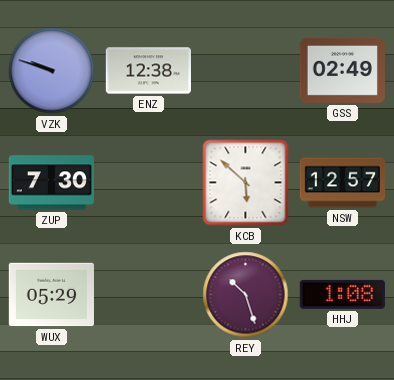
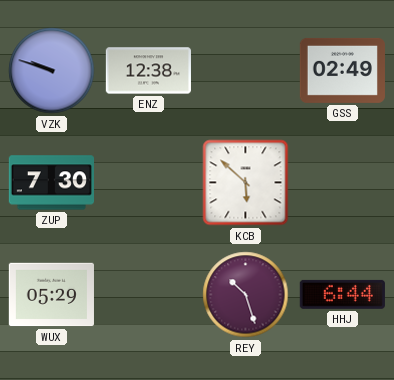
NSW: 12:57 -> none
HHJ: 1:08 -> 6:44
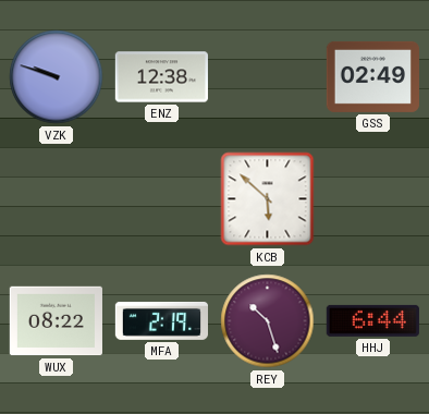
ZUP: 7:30 -> none
WUX: 05:29 -> 08:22
MFA: none -> 2:19
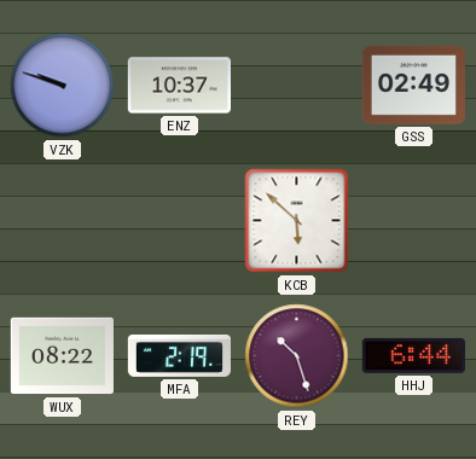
ENZ: 12:38 -> 10:37
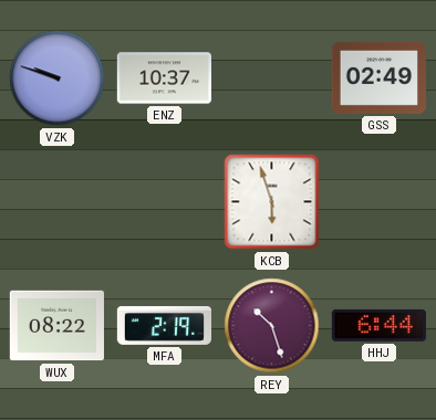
KCB: 5:52 -> 5:57
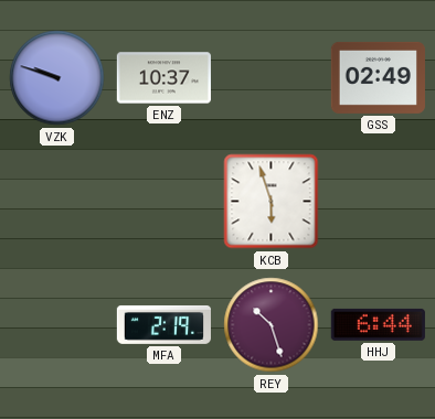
WUX: 08:22 -> none
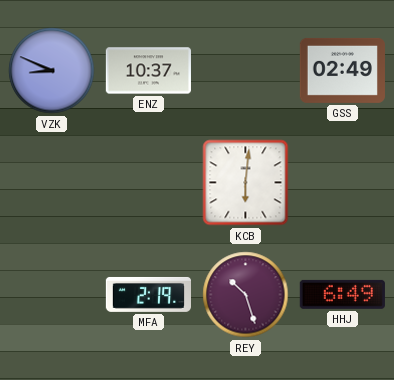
VZK: 9:48 -> 8:49
KCB: 5:57 -> 6:01
HHJ: 6:44 -> 6:49
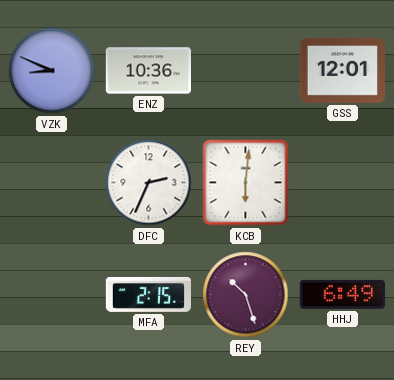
ENZ: 10:37 -> 10:36
GSS: 02:49 -> 12:01
DFC: none -> 2:34
MFA: 2:19 -> 2:15
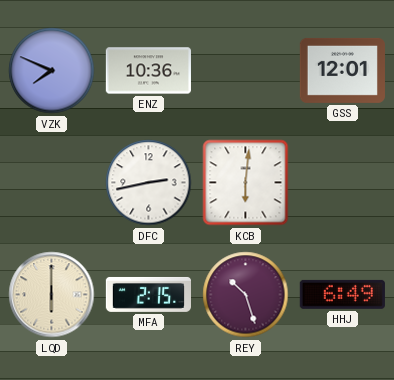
VZK: 8:49 -> 7:49
DFC: 2:34 -> 2:43
LQD: none -> 6:00
